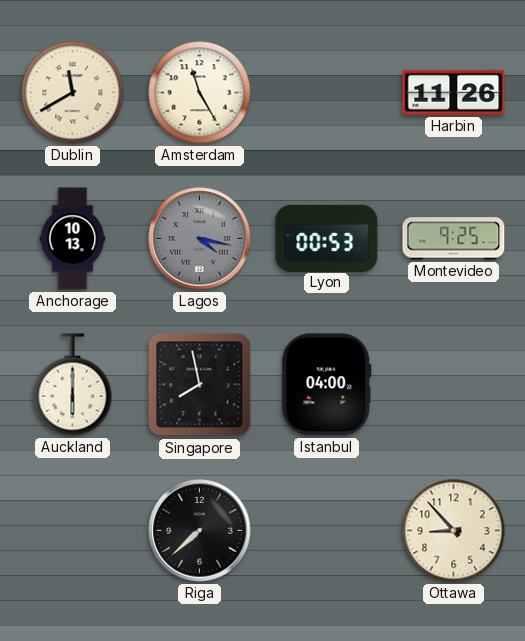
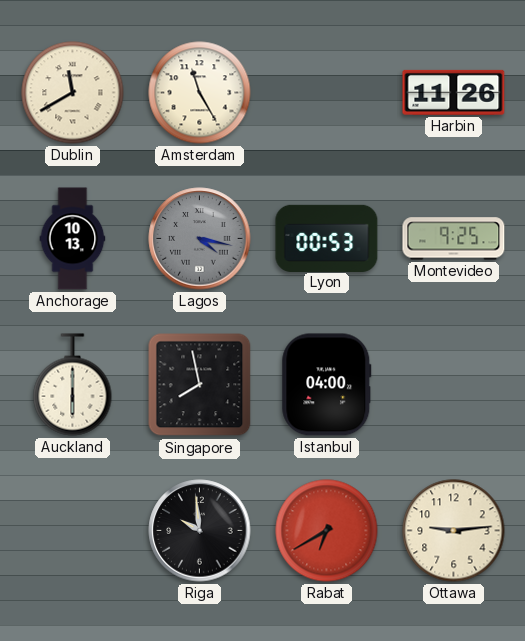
Riga: 7:38 -> 9:59
Rabat: none -> 6:40
Ottawa: 8:53 -> 9:14
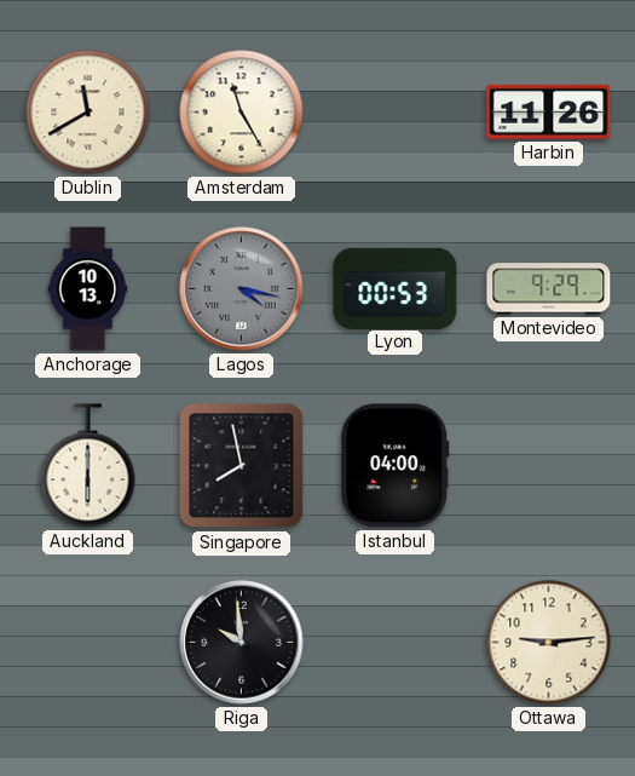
Montevideo: 9:25 -> 9:29
Rabat: 6:40 -> none
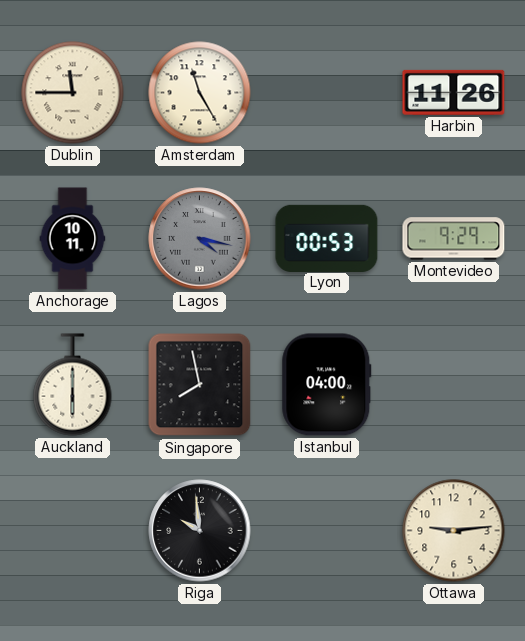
Dublin: 11:40 -> 11:45
Anchorage: 10:13 -> 10:11
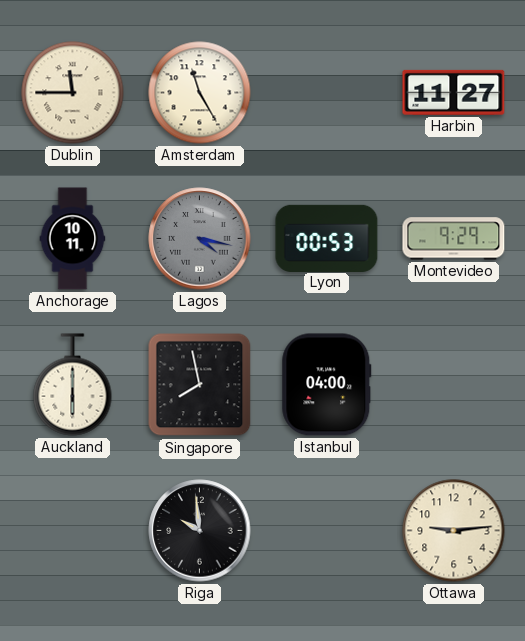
Harbin: 11:26 -> 11:27
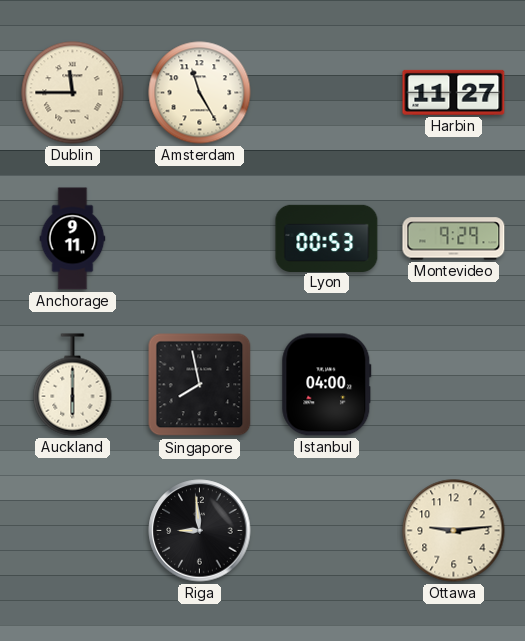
Anchorage: 10:11 -> 9:11
Lagos: 4:17 -> none
Riga: 9:59 -> 8:59
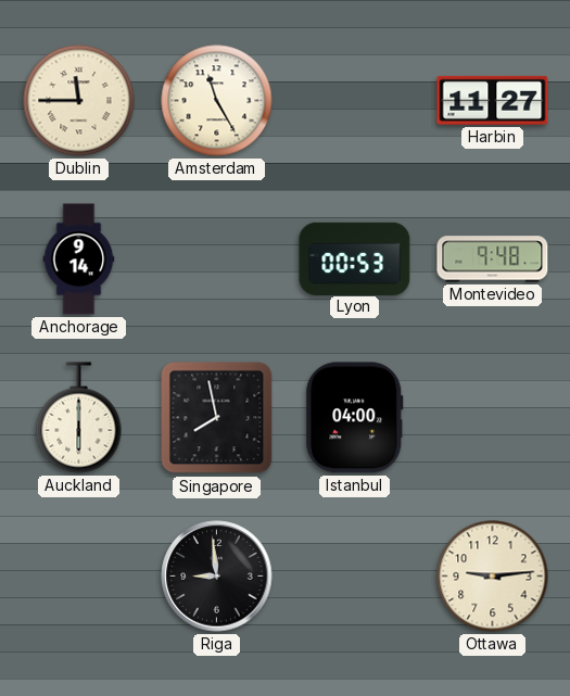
Anchorage: 9:11 -> 9:14
Montevideo: 9:29 -> 9:48
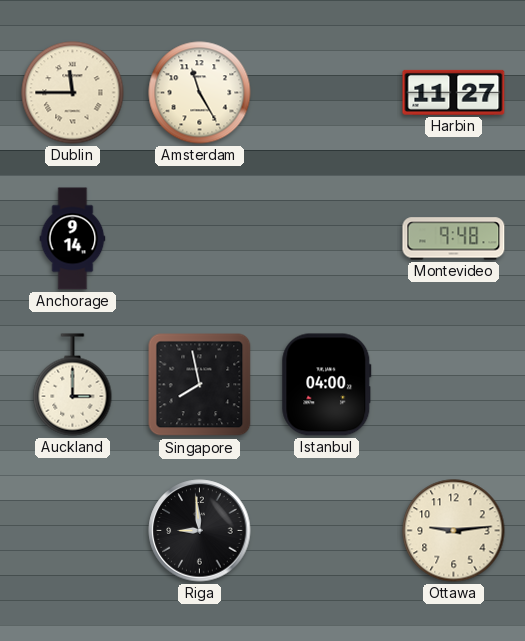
Lyon: 00:53 -> none
Auckland: 6:00 -> 3:00
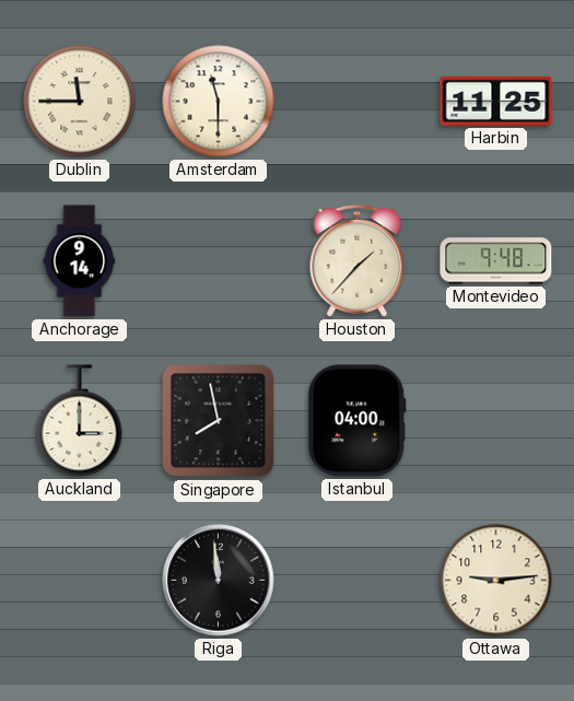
Amsterdam: 11:25 -> 11:30
Harbin: 11:27 -> 11:25
Houston: none -> 1:37
Riga: 8:59 -> 11:59
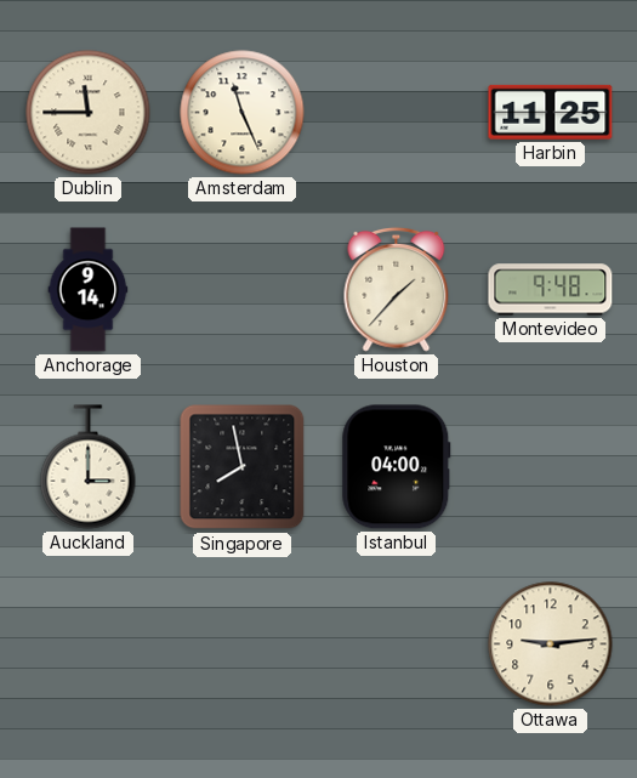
Amsterdam: 11:30 -> 11:26
Riga: 11:59 -> none
